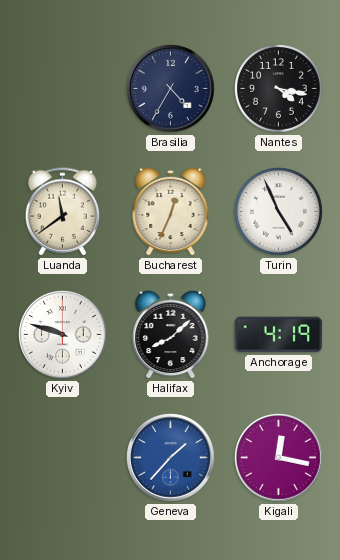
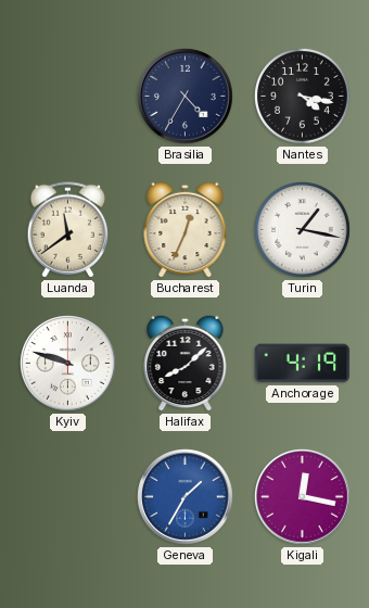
Turin: 4:56 -> 1:17
Geneva: 1:37 -> 1:35
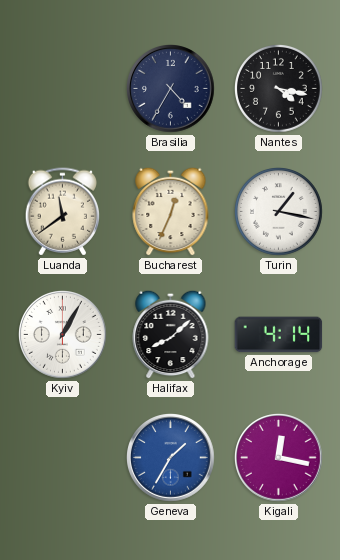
Kyiv: 9:48 -> 1:05
Anchorage: 4:19 -> 4:14
